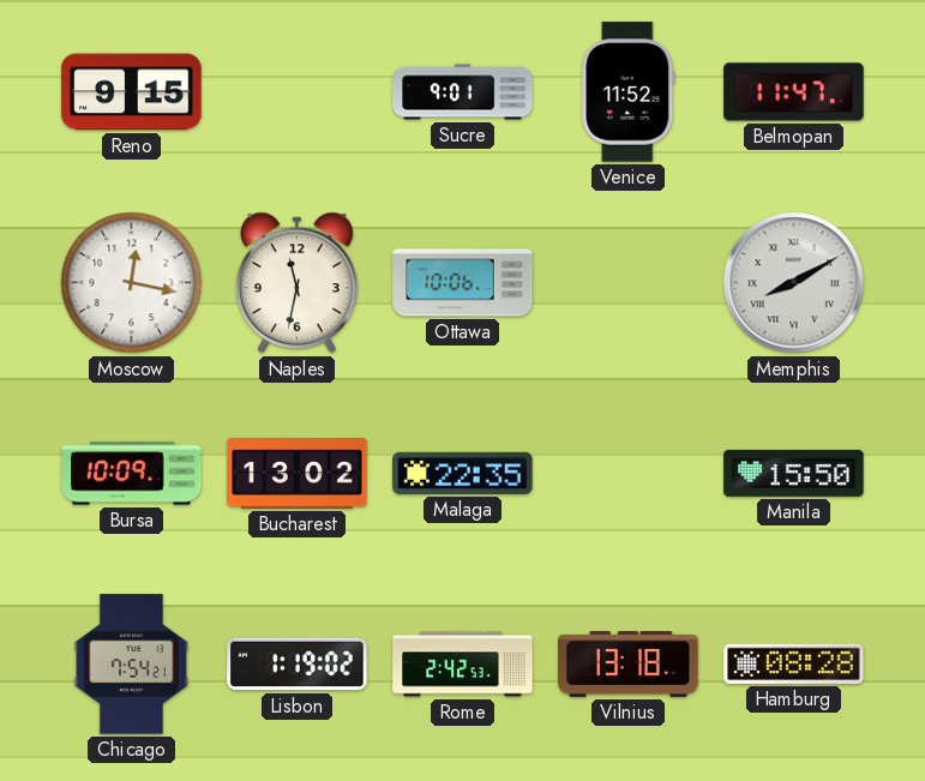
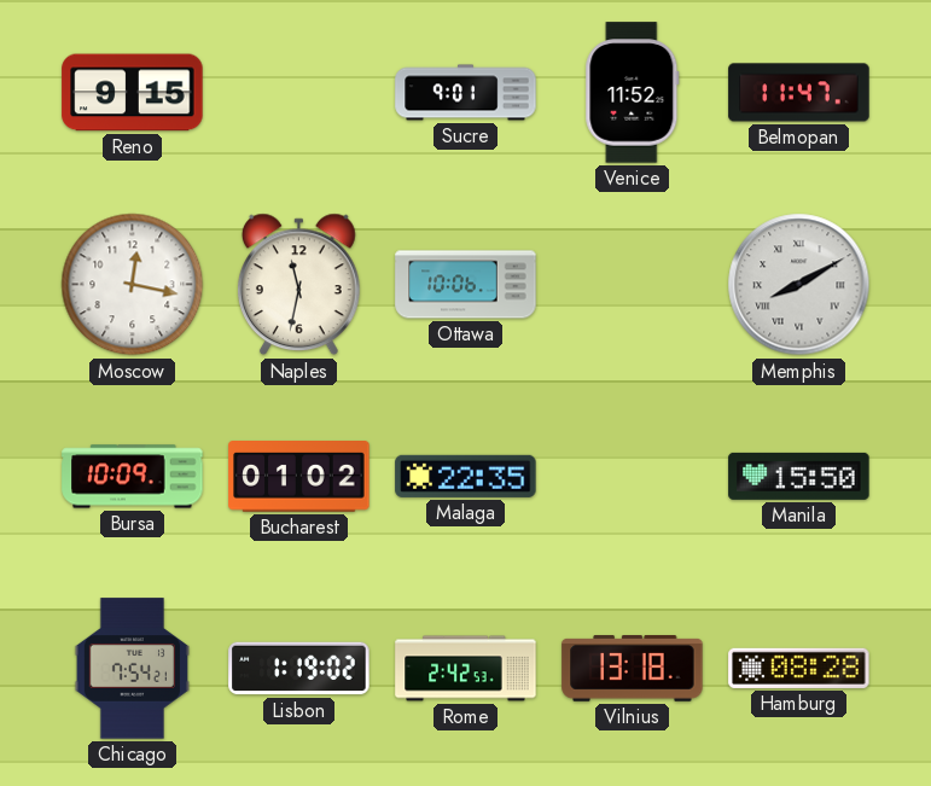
Bucharest: 13:02 -> 01:02
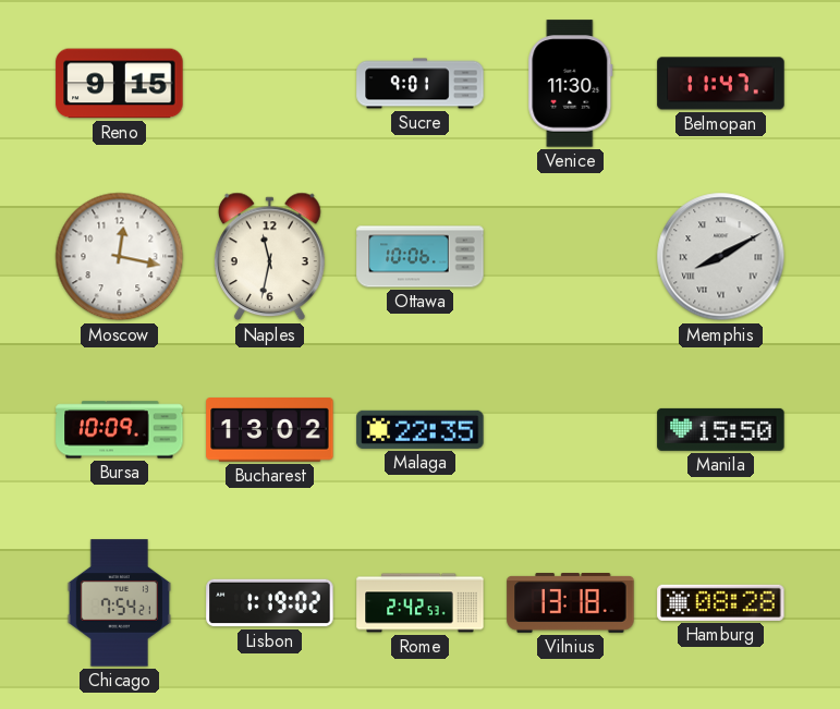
Venice: 11:52 -> 11:30
Bucharest: 01:02 -> 13:02
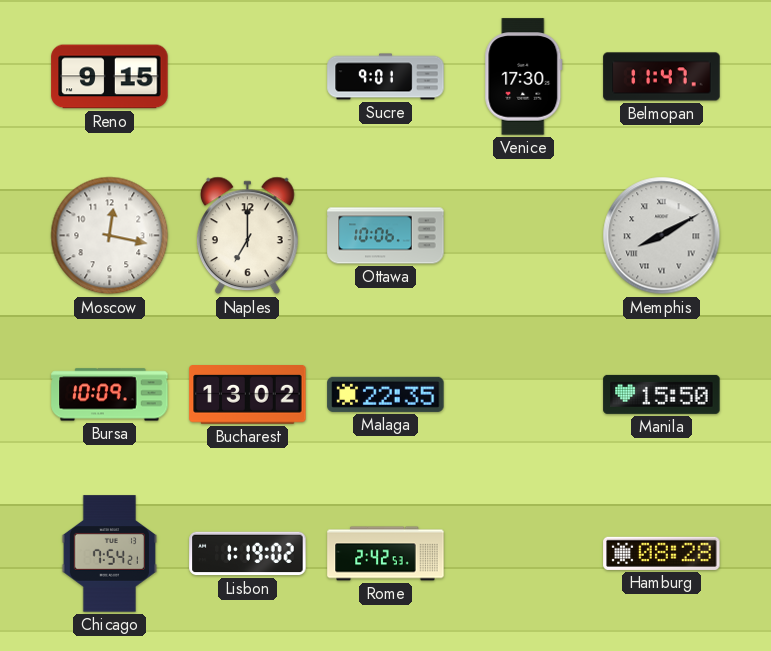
Venice: 11:30 -> 17:30
Naples: 11:32 -> 7:00
Vilnius: 13:18 -> none
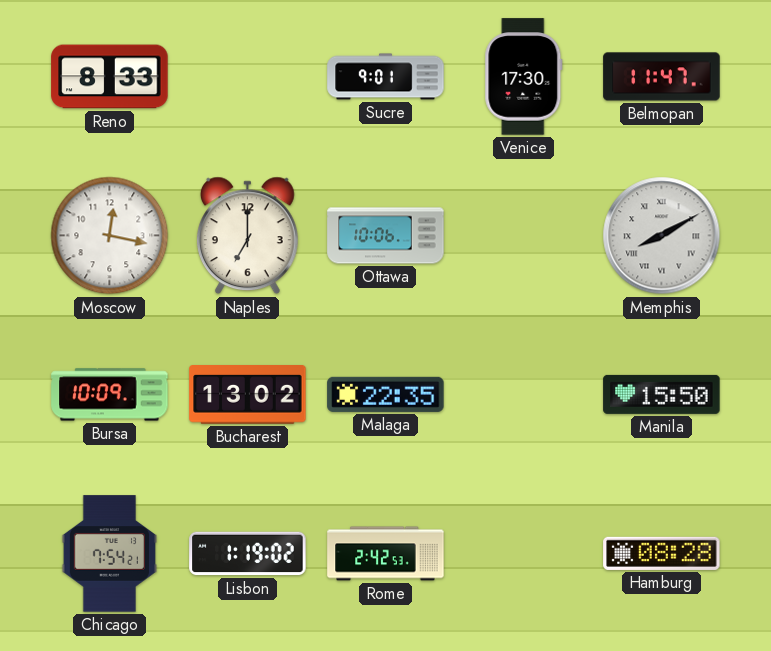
Reno: 9:15 -> 8:33
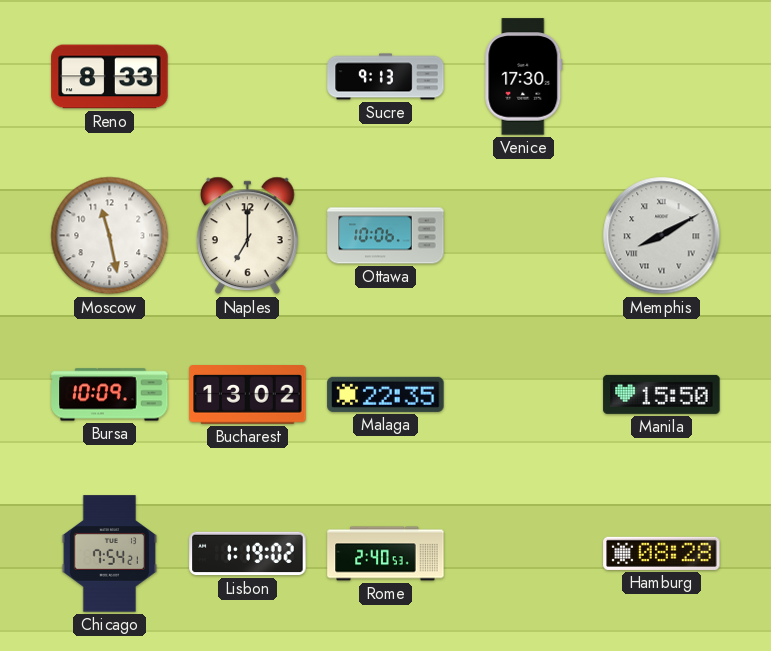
Sucre: 9:01 -> 9:13
Belmopan: 11:47 -> none
Moscow: 12:17 -> 11:28
Rome: 2:42 -> 2:40
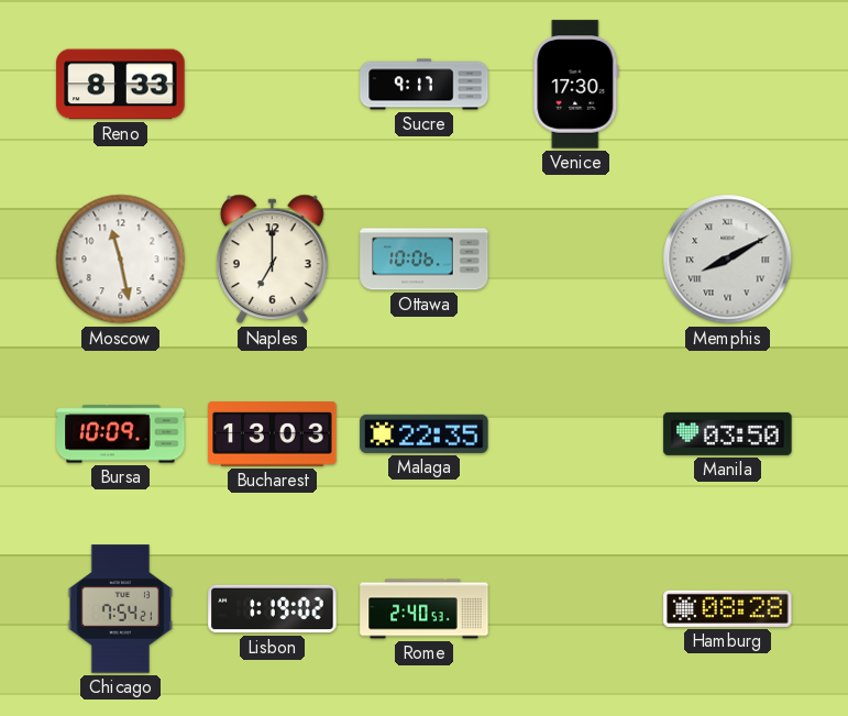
Sucre: 9:13 -> 9:17
Bucharest: 13:02 -> 13:03
Manila: 15:50 -> 03:50
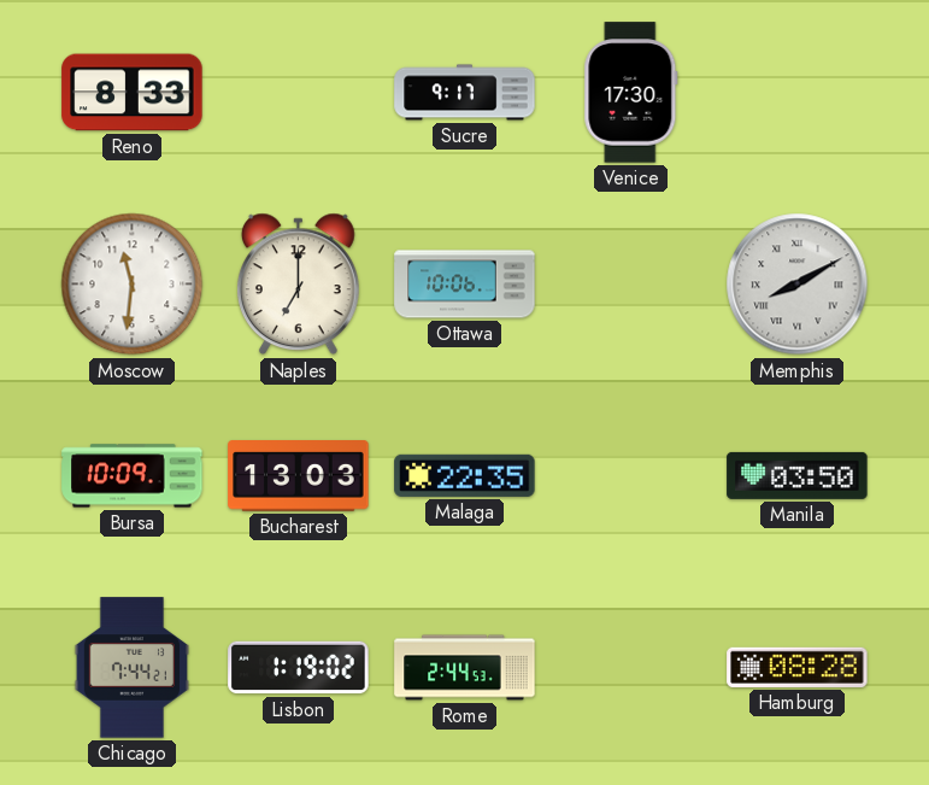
Moscow: 11:28 -> 11:31
Chicago: 7:54 -> 7:44
Rome: 2:40 -> 2:44
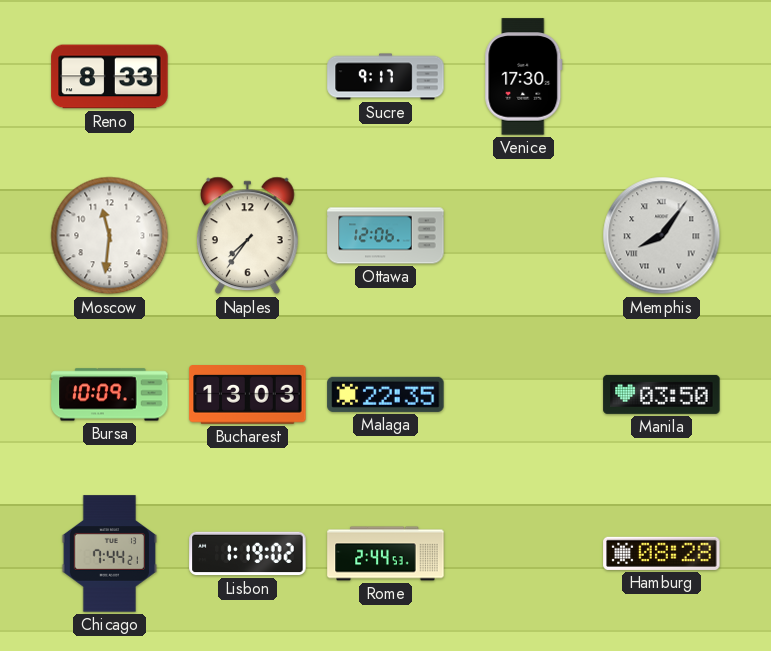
Naples: 7:00 -> 7:36
Ottawa: 10:06 -> 12:06
Memphis: 8:10 -> 8:06
